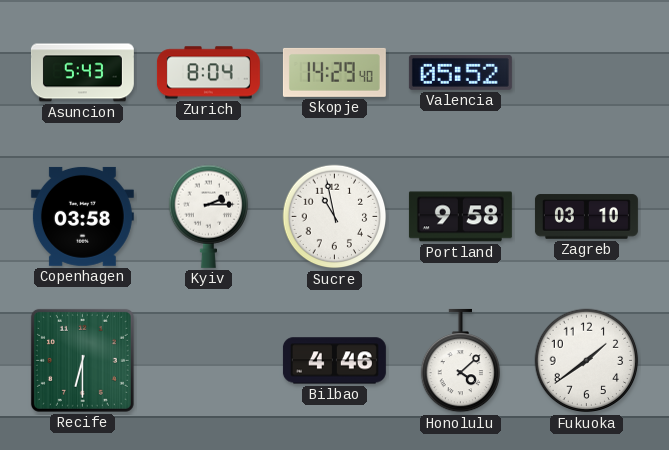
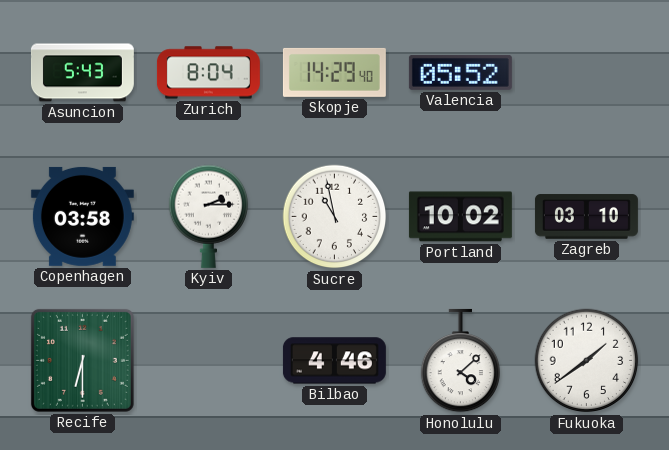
Portland: 9:58 -> 10:02
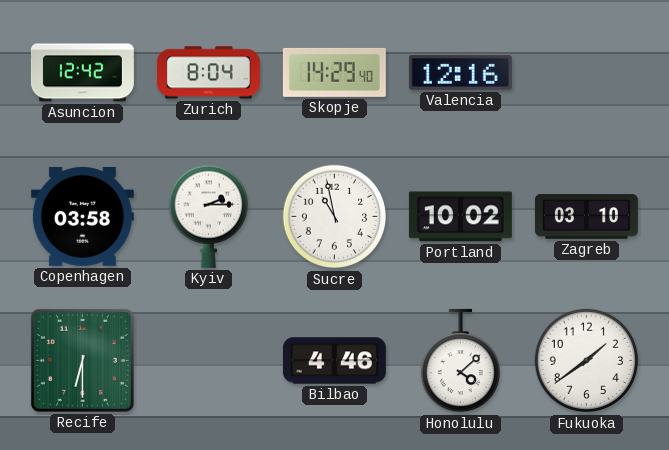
Asuncion: 5:43 -> 12:42
Valencia: 05:52 -> 12:16
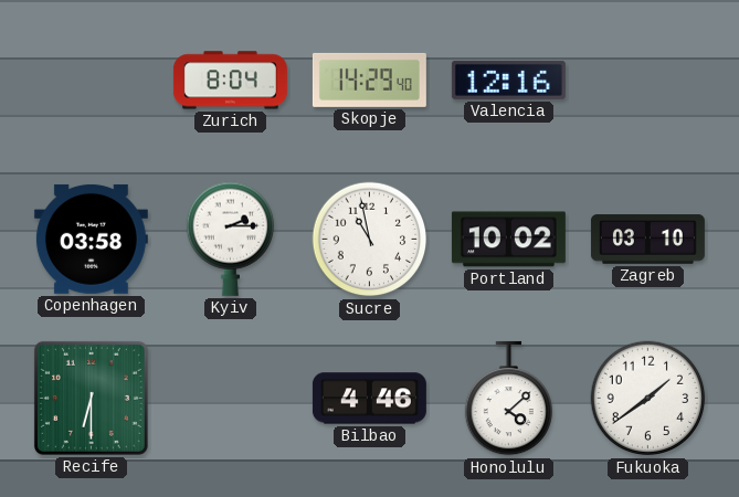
Asuncion: 12:42 -> none
